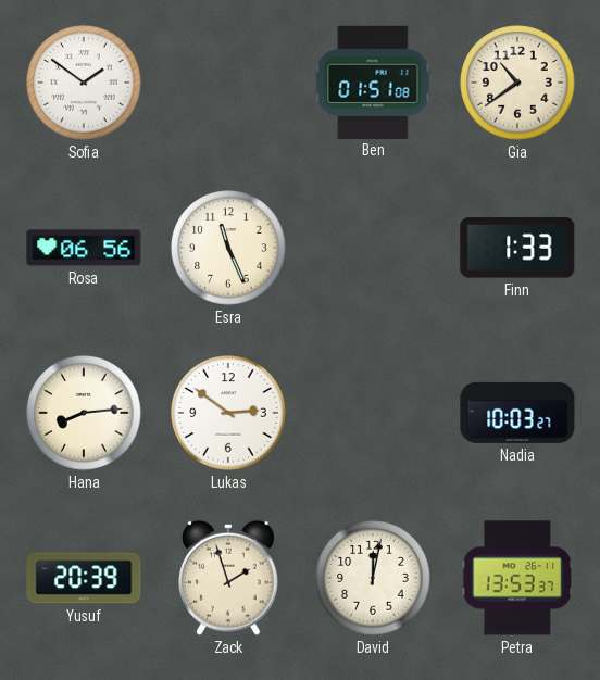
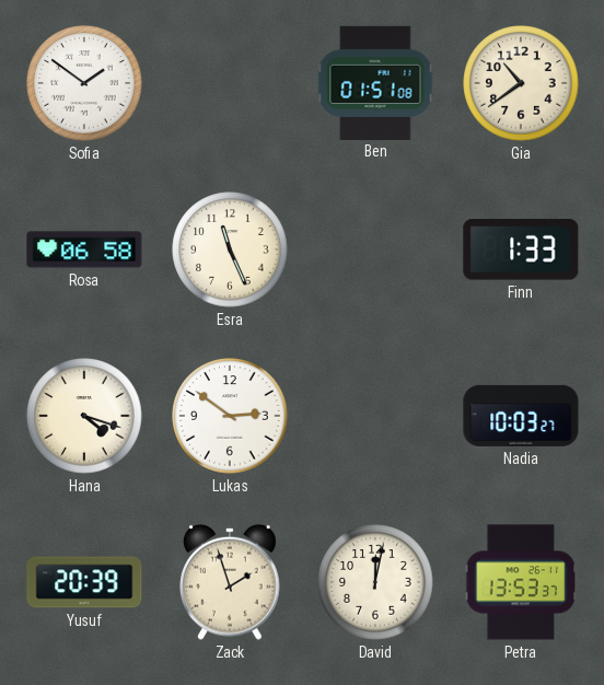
Rosa: 06:56 -> 06:58
Hana: 8:14 -> 4:18
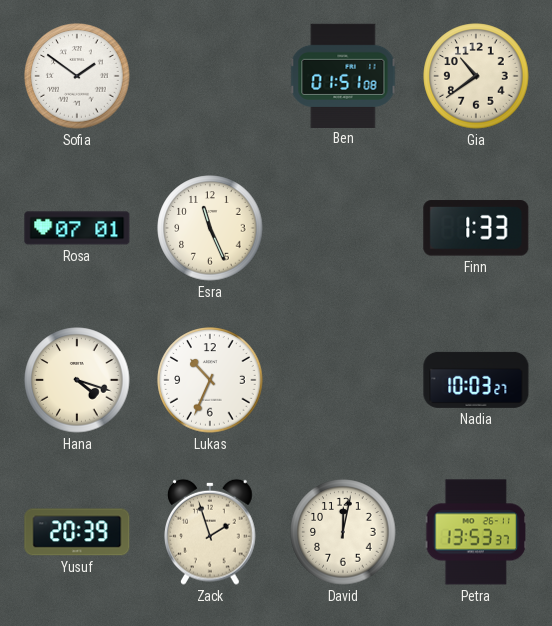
Rosa: 06:58 -> 07:01
Lukas: 2:51 -> 10:34
